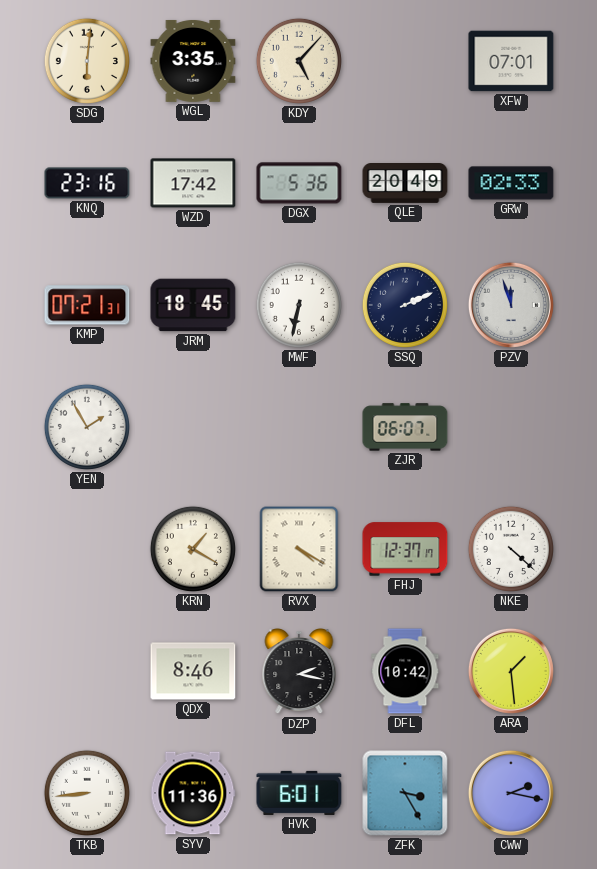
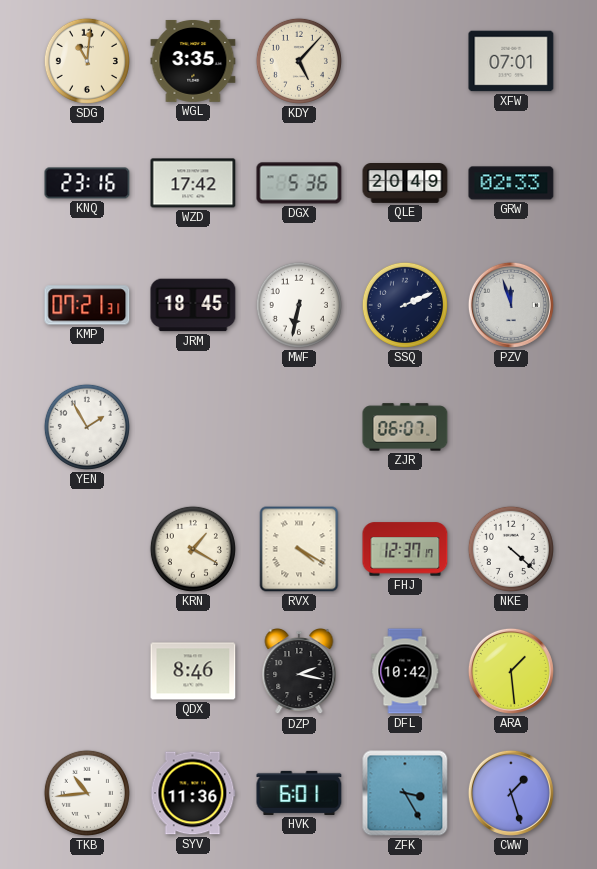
SDG: 6:01 -> 11:01
TKB: 8:44 -> 10:44
CWW: 2:17 -> 1:27
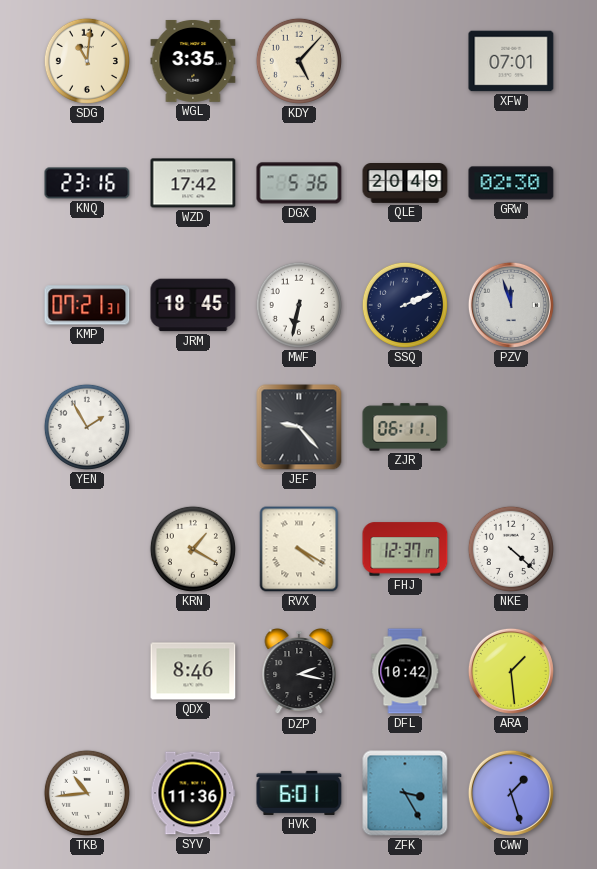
GRW: 02:33 -> 02:30
JEF: none -> 9:23
ZJR: 06:07 -> 06:11
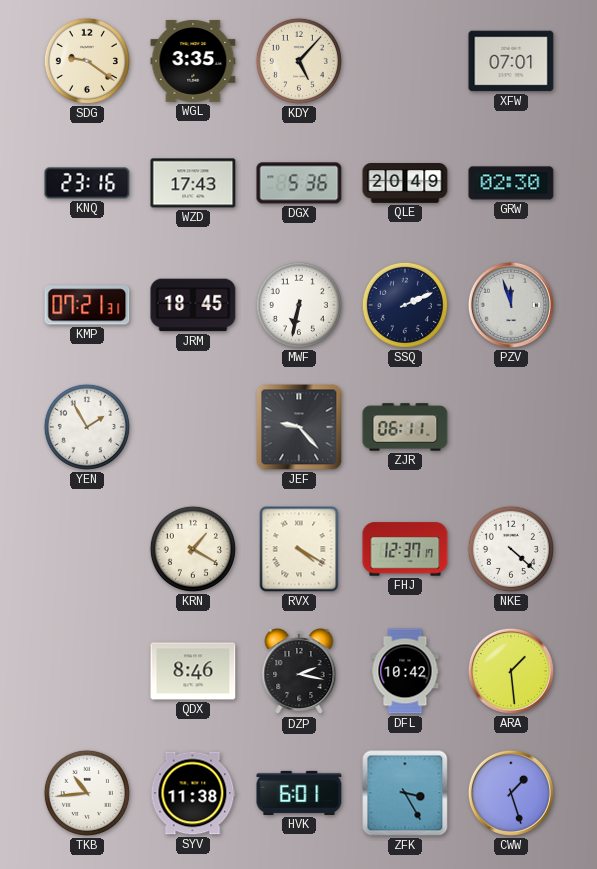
SDG: 11:01 -> 9:21
WZD: 17:42 -> 17:43
SYV: 11:36 -> 11:38
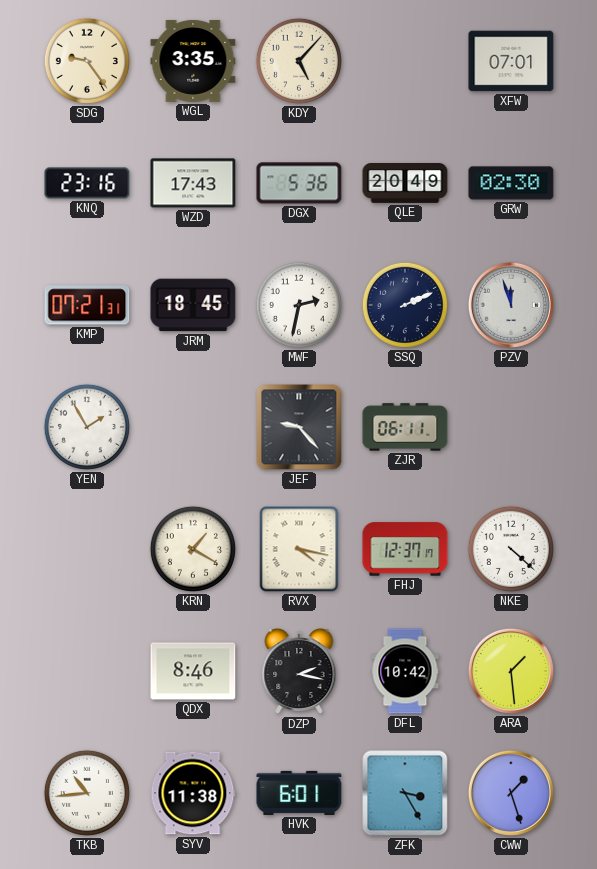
SDG: 9:21 -> 9:24
MWF: 6:32 -> 2:32
RVX: 4:20 -> 4:17
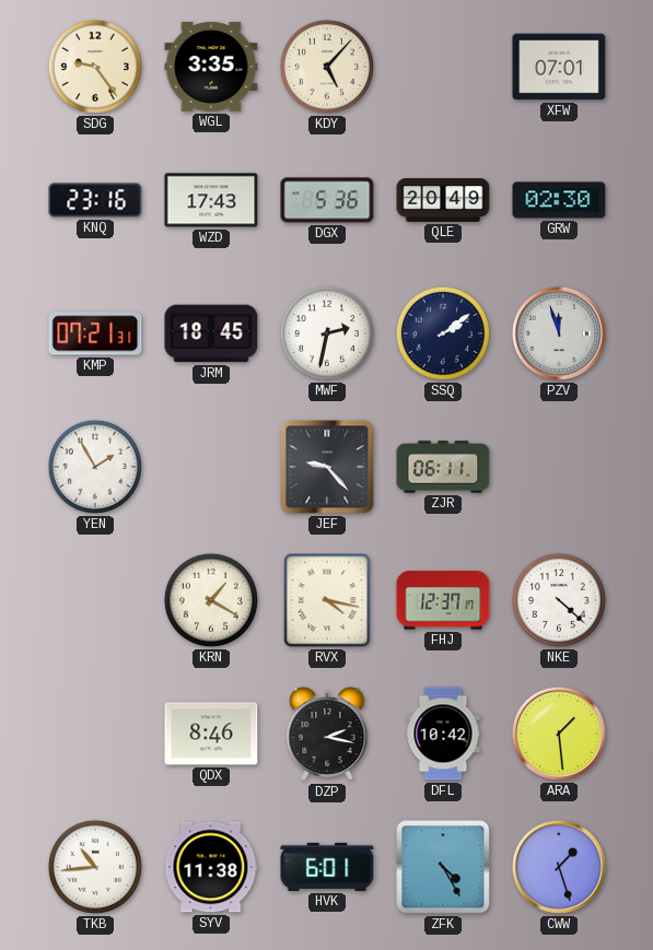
SSQ: 2:11 -> 2:09
ZFK: 3:25 -> 4:25
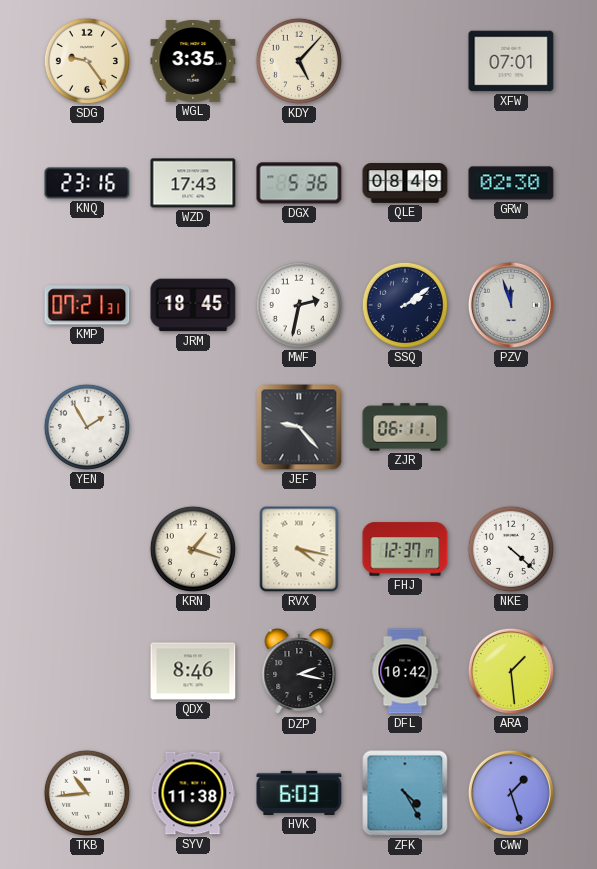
QLE: 20:49 -> 08:49
KRN: 1:20 -> 1:18
HVK: 6:01 -> 6:03
